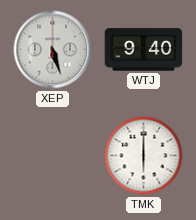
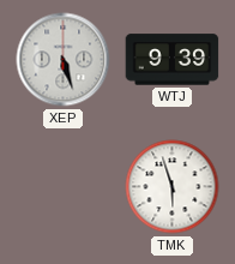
WTJ: 9:40 -> 9:39
TMK: 6:00 -> 5:57
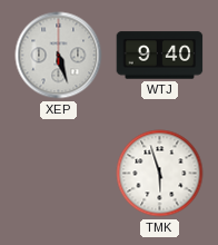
WTJ: 9:39 -> 9:40
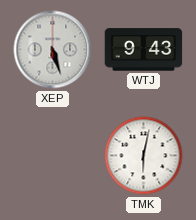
WTJ: 9:40 -> 9:43
TMK: 5:57 -> 6:02
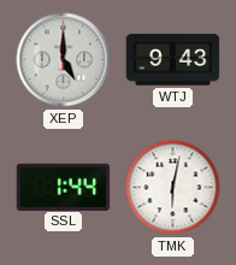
XEP: 5:27 -> 5:00
SSL: none -> 1:44
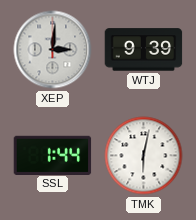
XEP: 5:00 -> 3:01
WTJ: 9:43 -> 9:39
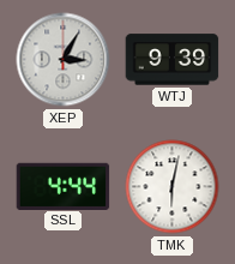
XEP: 3:01 -> 3:05
SSL: 1:44 -> 4:44
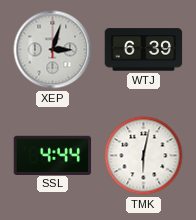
XEP: 3:05 -> 3:03
WTJ: 9:39 -> 6:39
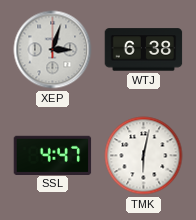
WTJ: 6:39 -> 6:38
SSL: 4:44 -> 4:47
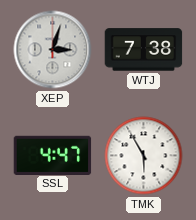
WTJ: 6:38 -> 7:38
TMK: 6:02 -> 5:55
